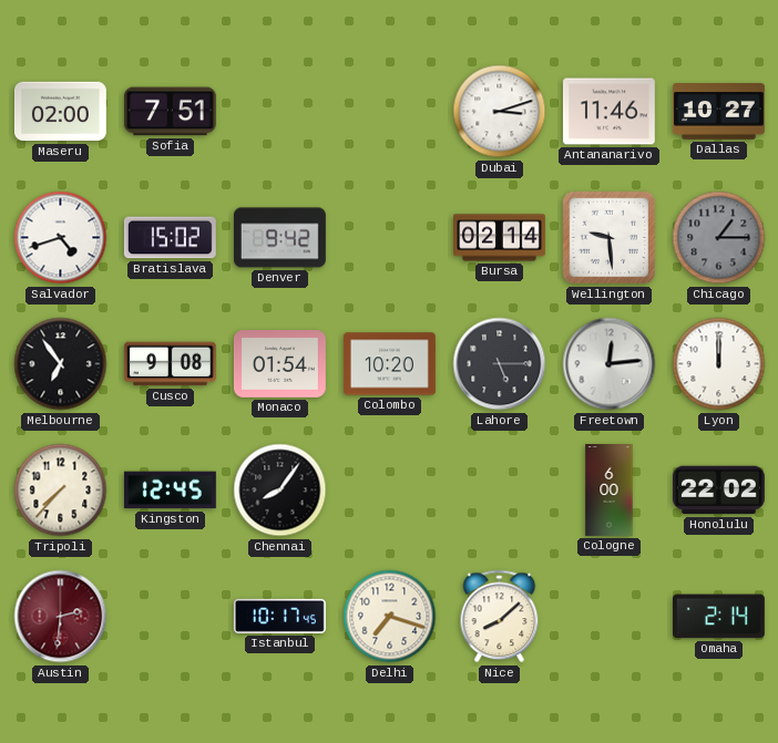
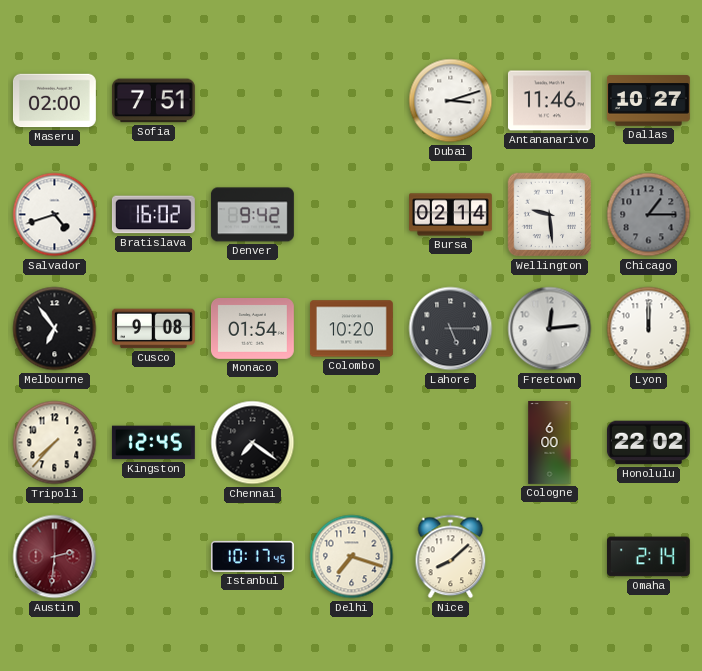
Bratislava: 15:02 -> 16:02
Chennai: 8:06 -> 7:21
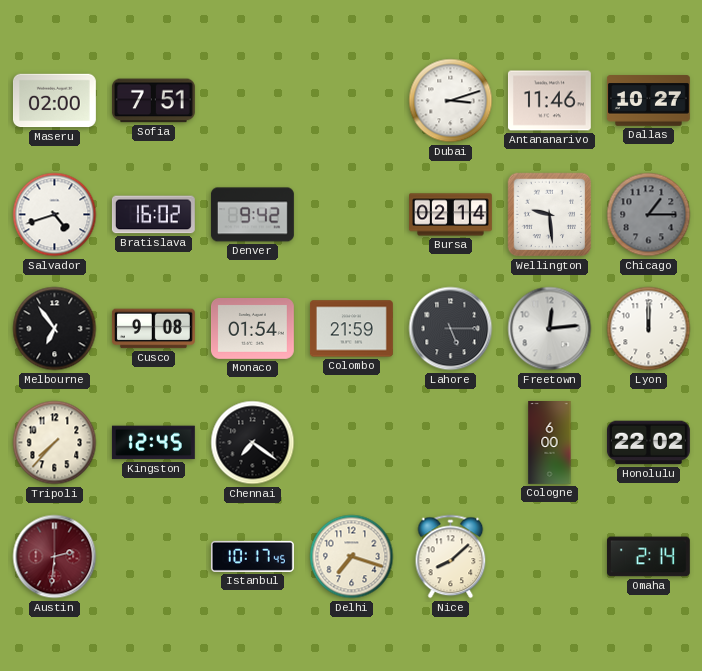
Colombo: 10:20 -> 21:59
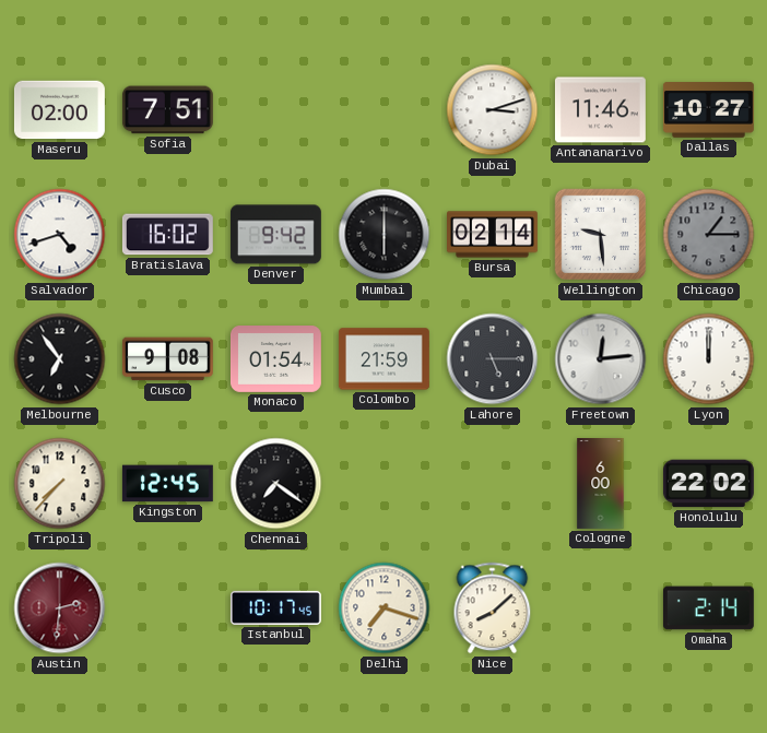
Mumbai: none -> 6:00
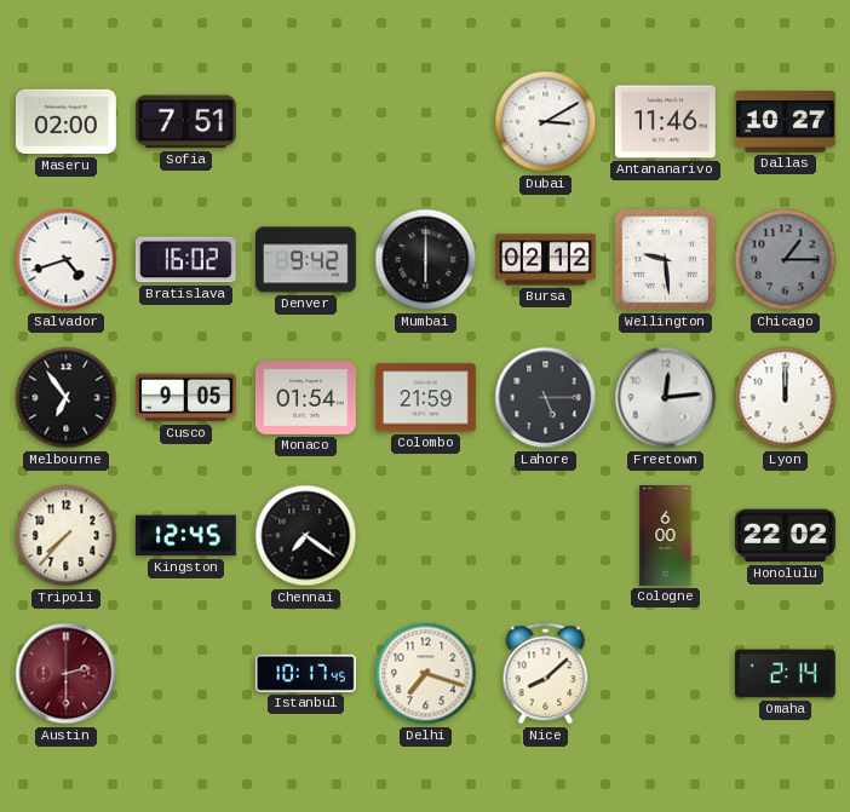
Dubai: 3:12 -> 3:10
Bursa: 02:14 -> 02:12
Cusco: 9:08 -> 9:05
Austin: 2:31 -> 2:30
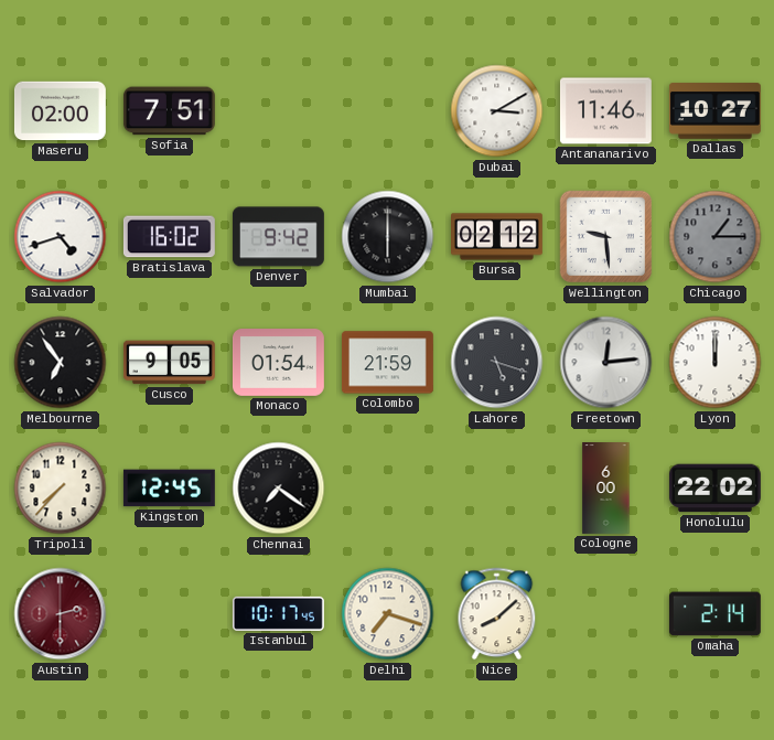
Lahore: 5:15 -> 5:18
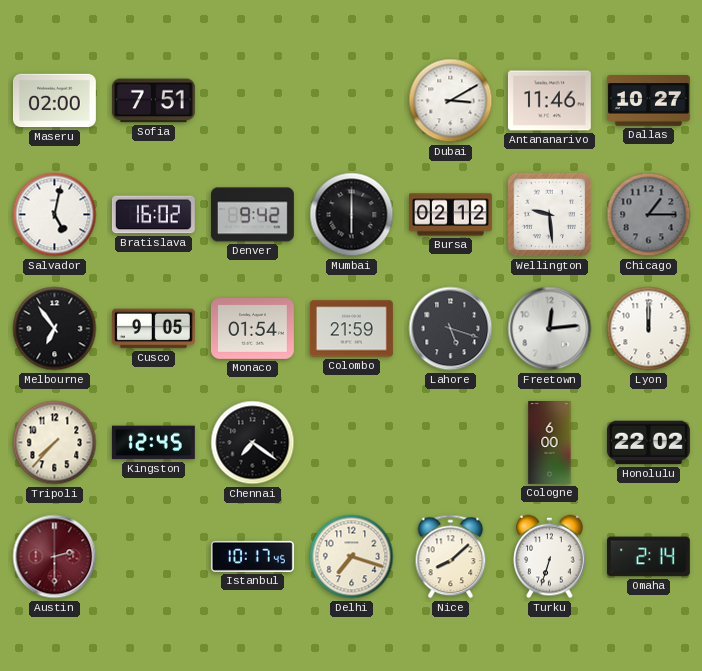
Salvador: 4:42 -> 5:02
Turku: none -> 6:33
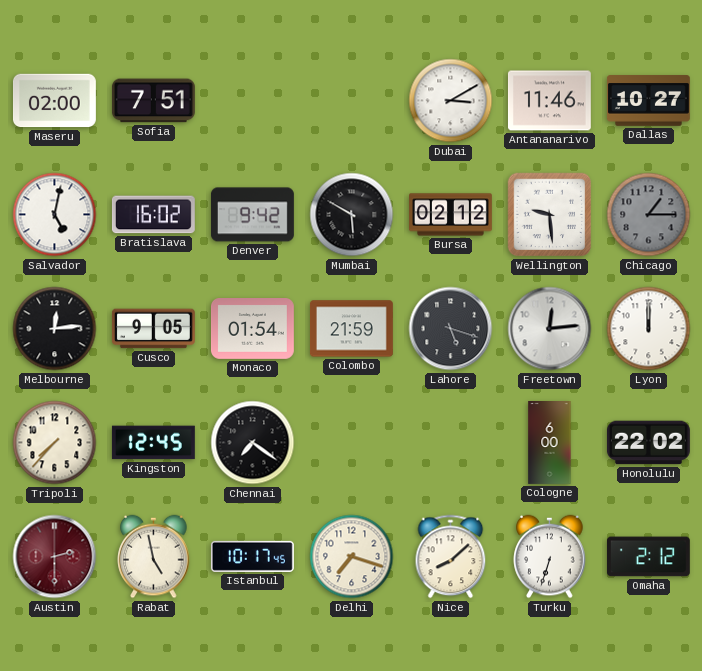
Mumbai: 6:00 -> 5:50
Melbourne: 6:54 -> 12:14
Rabat: none -> 4:58
Omaha: 2:14 -> 2:12
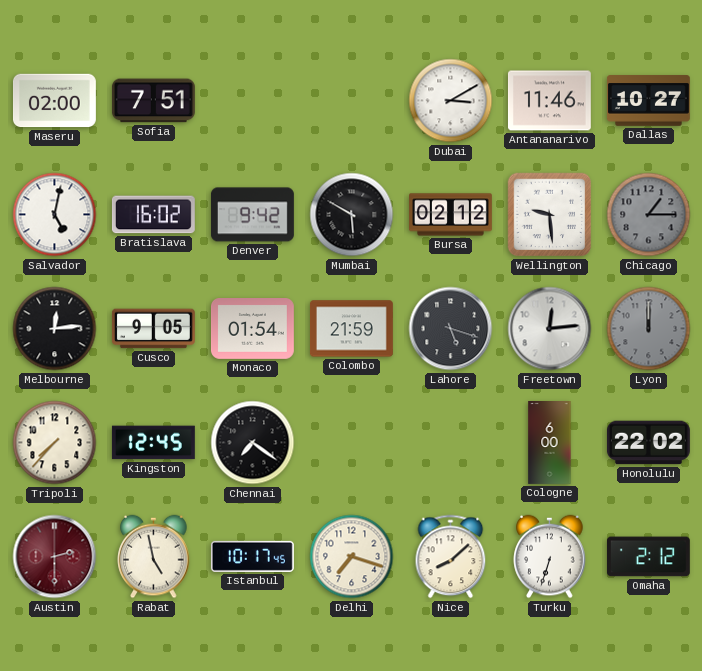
Lyon dial: white -> grey
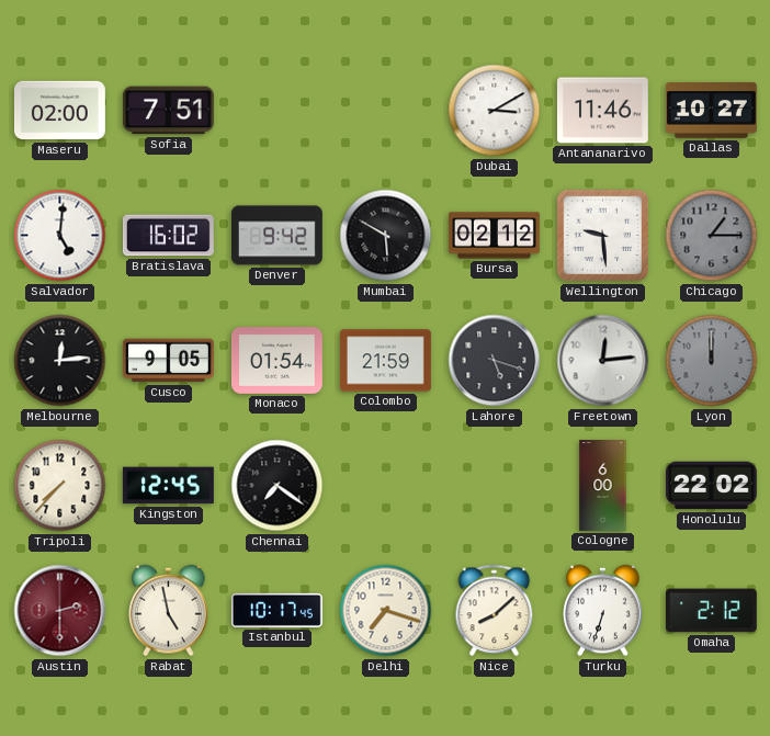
Salvador: 5:02 -> 5:01
